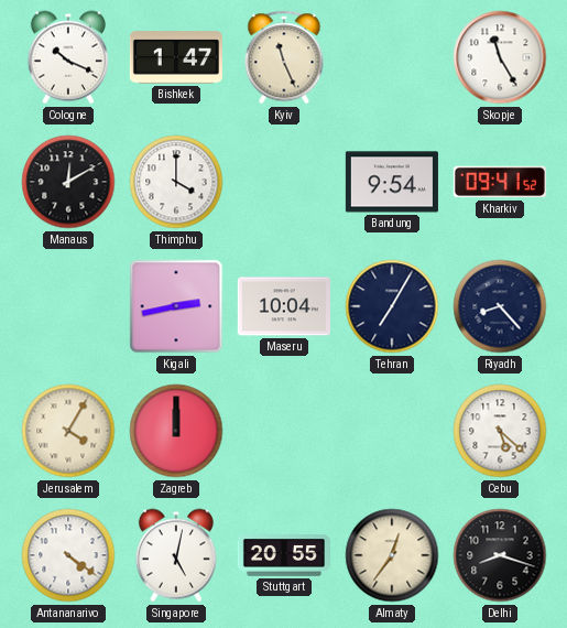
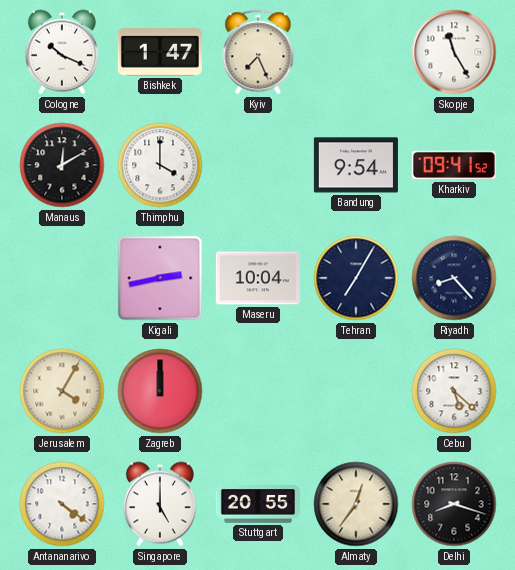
Kyiv: 11:26 -> 7:26
Singapore: 5:02 -> 5:00
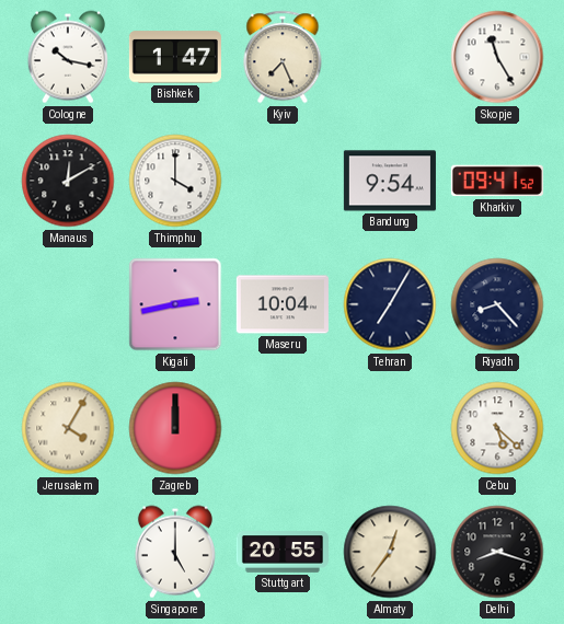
Cologne: 10:19 -> 10:17
Antananarivo: 4:21 -> none
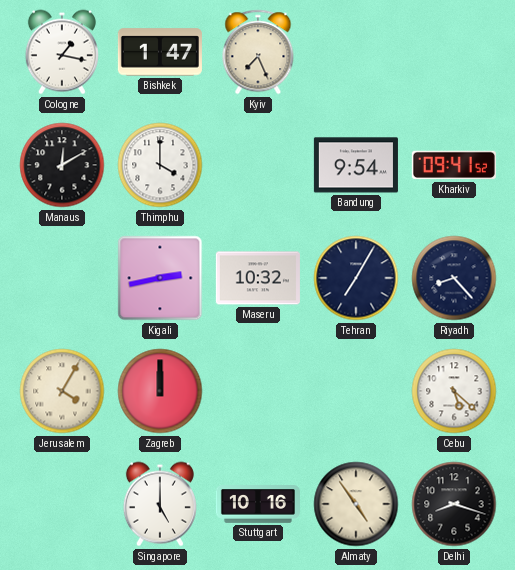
Cologne: 10:17 -> 1:17
Skopje: 11:25 -> none
Maseru: 10:04 -> 10:32
Stuttgart: 20:55 -> 10:16
Almaty: 12:36 -> 4:54
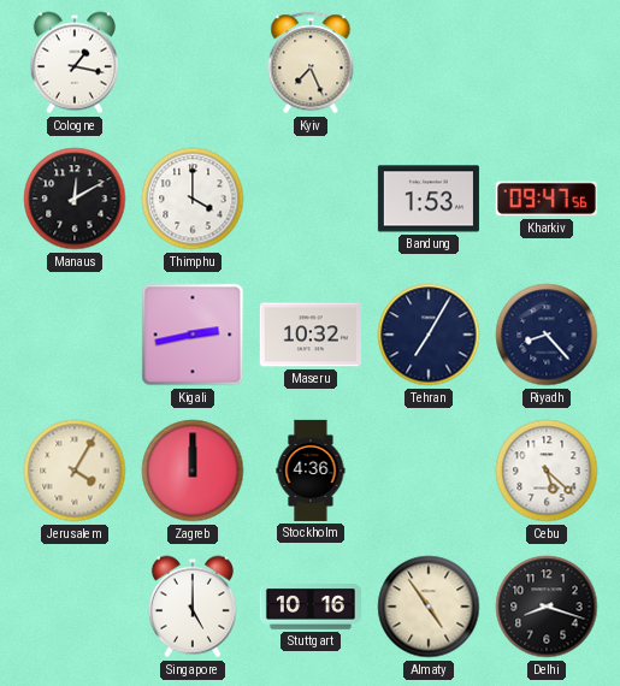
Bishkek: 1:47 -> none
Bandung: 9:54 -> 1:53
Kharkiv: 09:41 -> 09:47
Stockholm: none -> 4:36
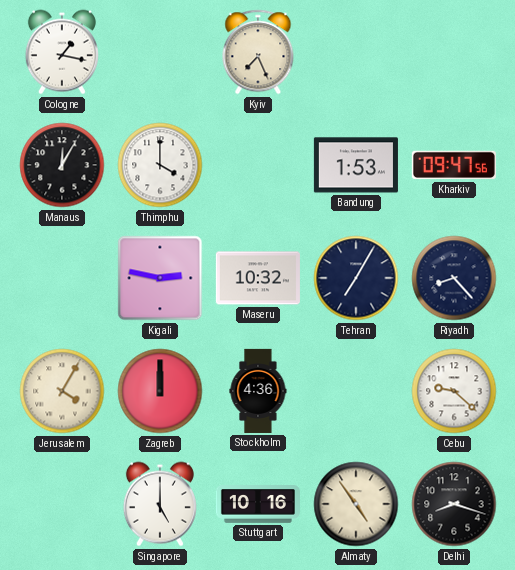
Manaus: 12:10 -> 12:05
Kigali: 2:43 -> 2:47
Cebu: 5:22 -> 9:22
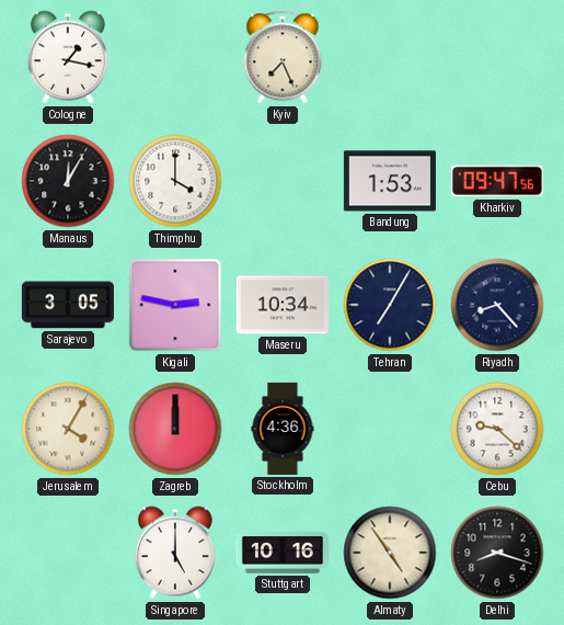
Sarajevo: none -> 3:05
Maseru: 10:32 -> 10:34
